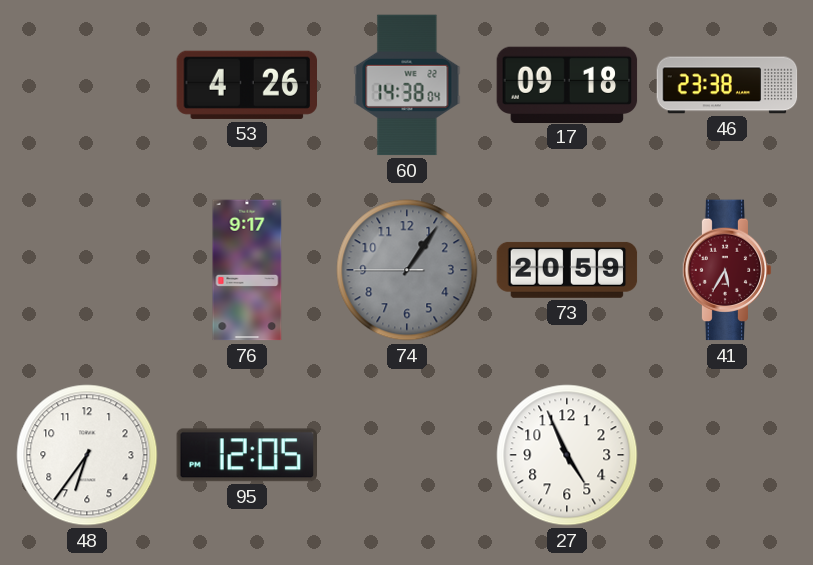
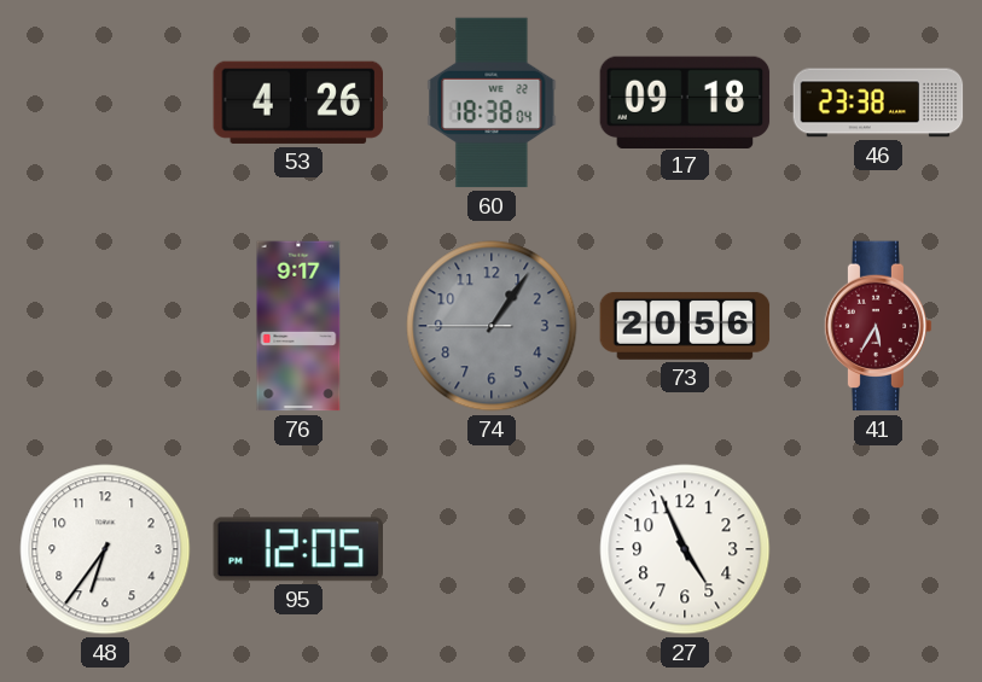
60: 14:38 -> 18:38
73: 20:59 -> 20:56
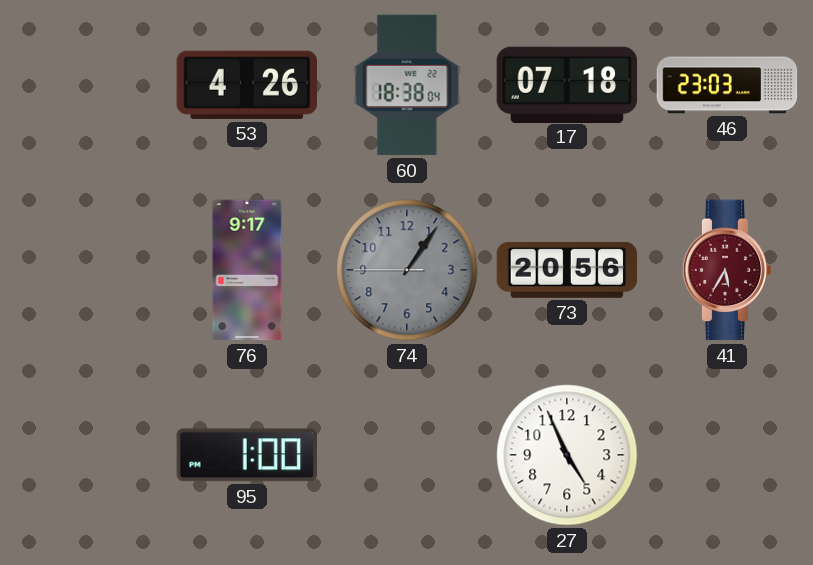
17: 09:18 -> 07:18
46: 23:38 -> 23:03
48: 6:36 -> none
95: 12:05 -> 1:00
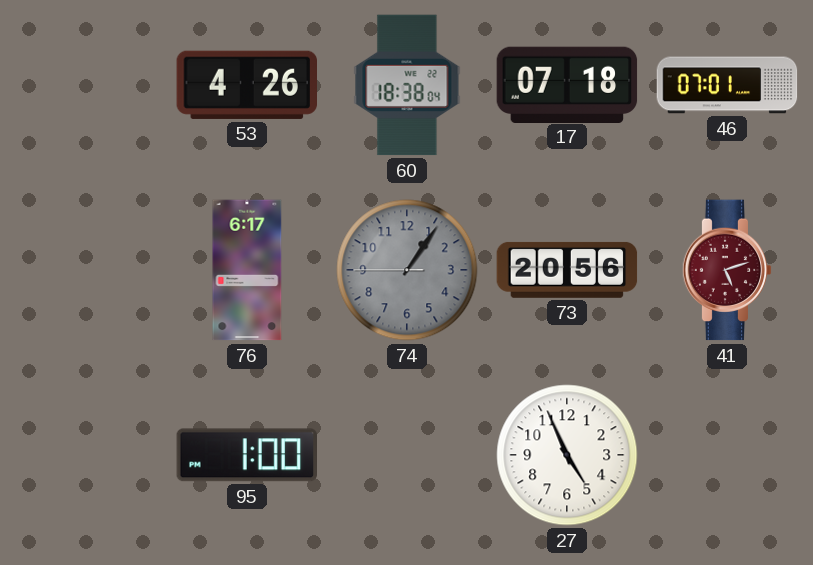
46: 23:03 -> 07:01
76: 9:17 -> 6:17
41: 5:35 -> 5:12
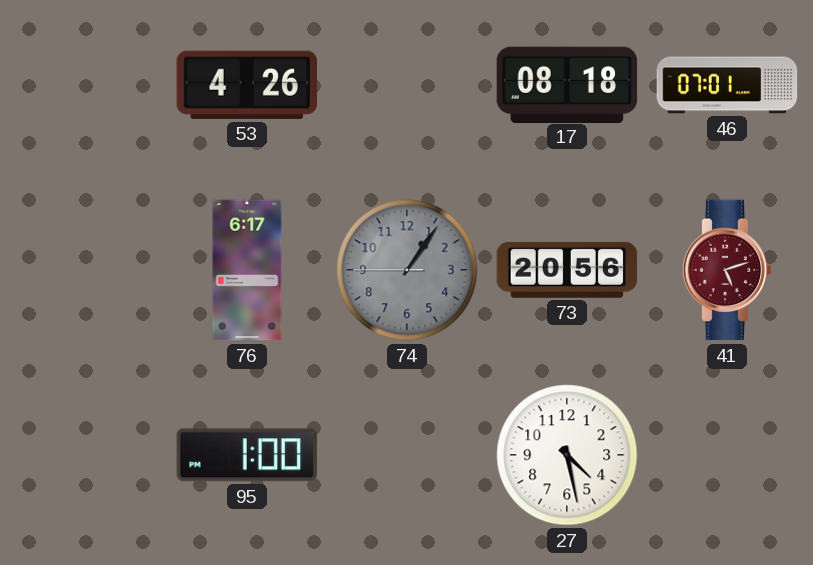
60: 18:38 -> none
17: 07:18 -> 08:18
27: 4:56 -> 4:28
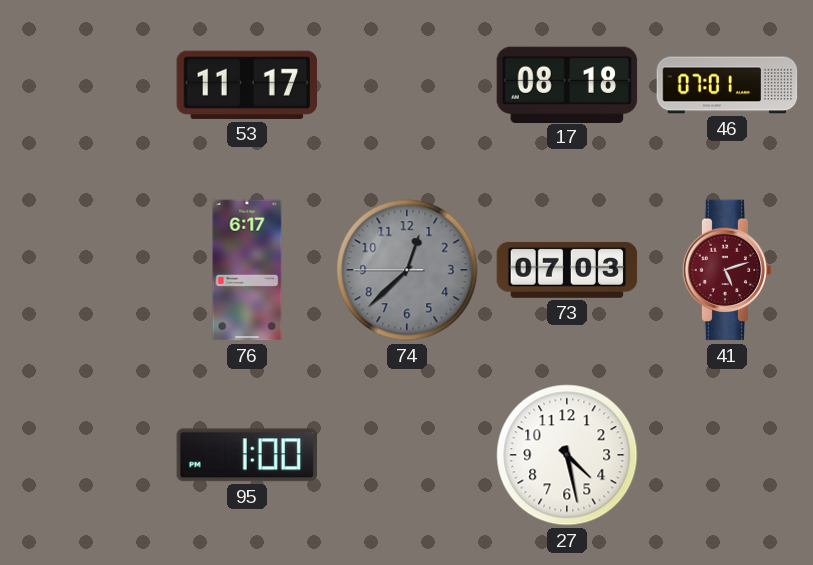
53: 4:26 -> 11:17
74: 1:05 -> 12:37
73: 20:56 -> 07:03
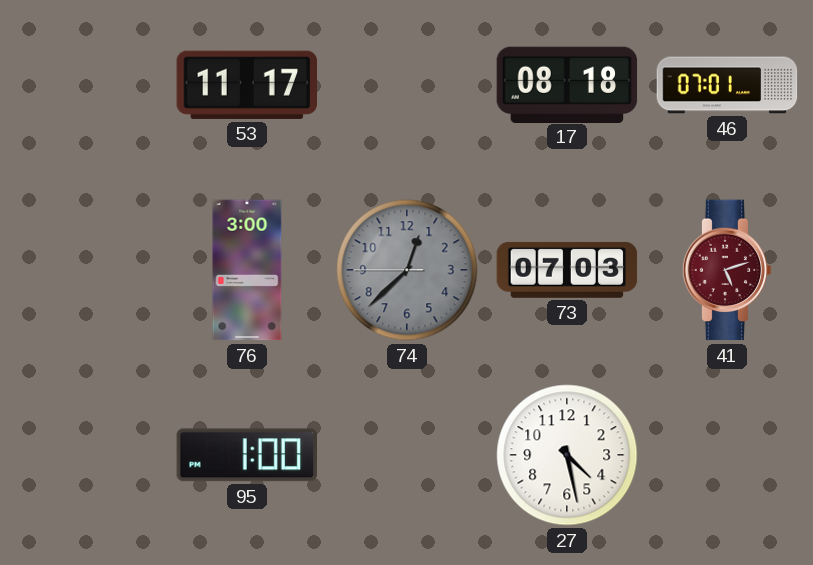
76: 6:17 -> 3:00
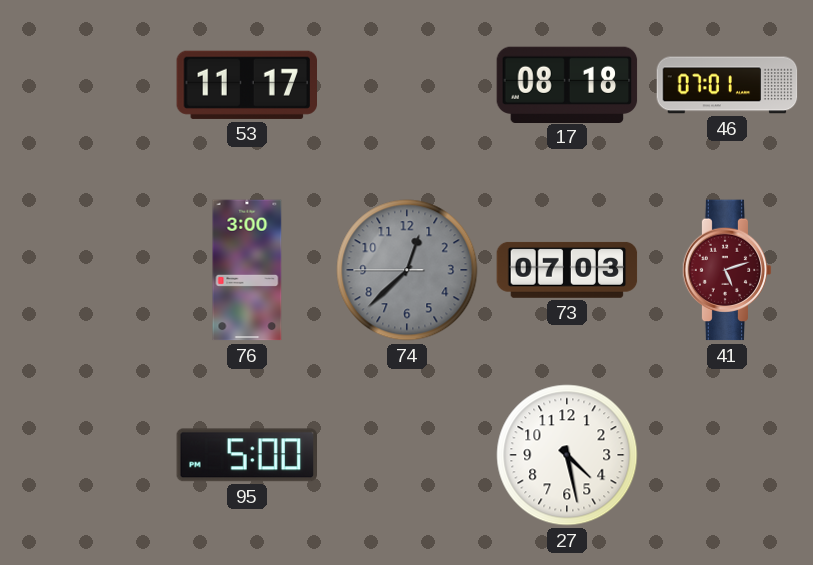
95: 1:00 -> 5:00
